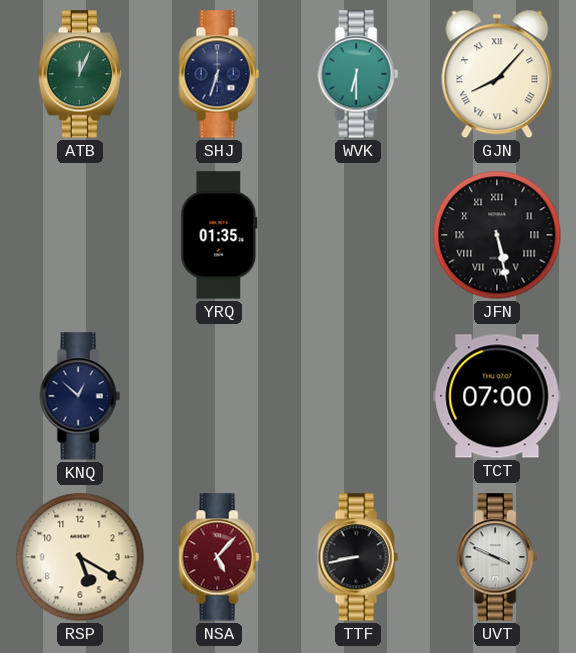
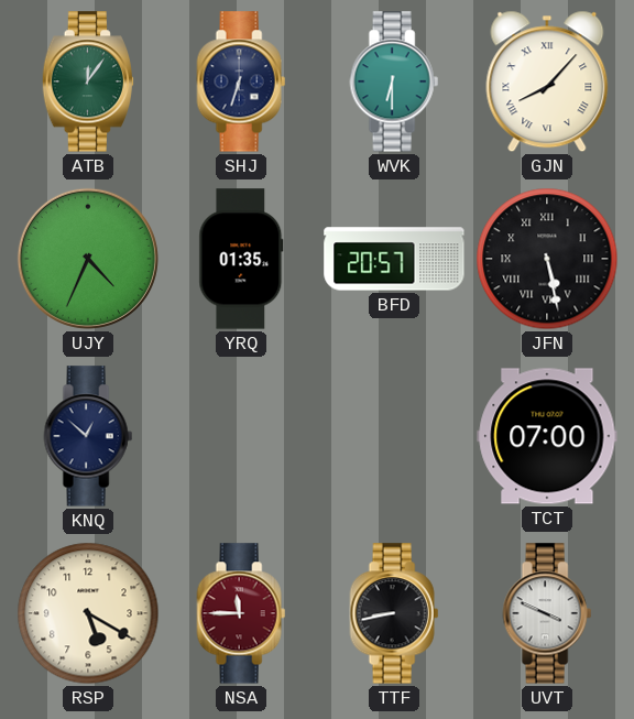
ATB: 12:04 -> 12:06
UJY: none -> 4:34
BFD: none -> 20:57
NSA: 5:07 -> 11:45
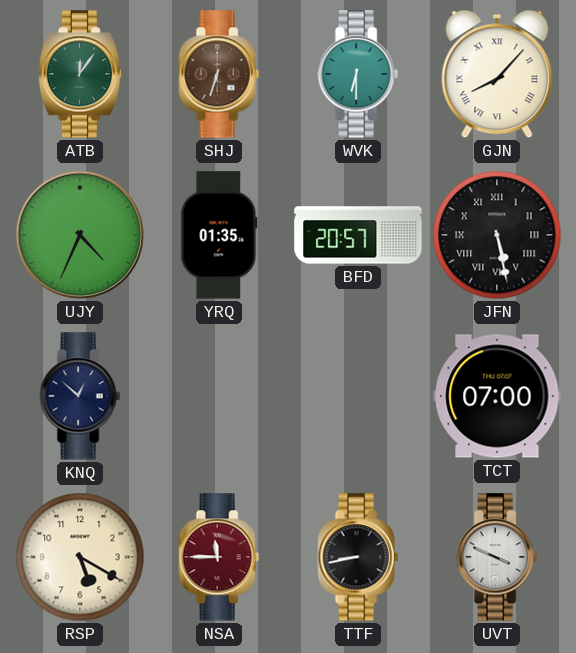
SHJ dial: navy -> brown
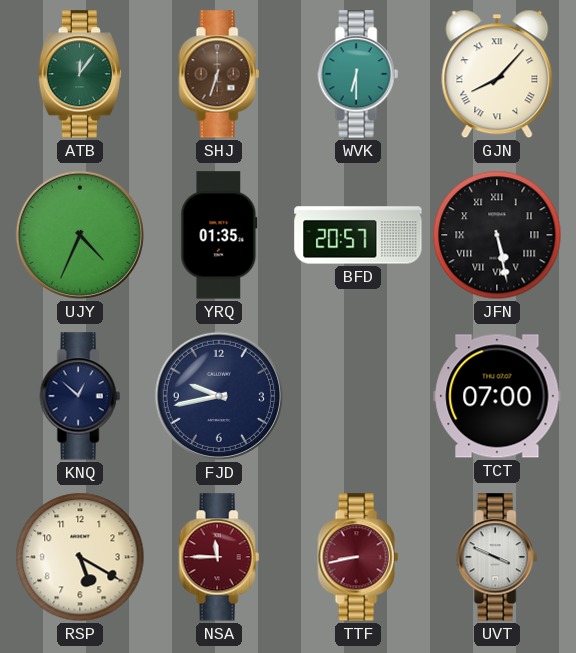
FJD: none -> 9:43
TTF dial: black -> burgundy
